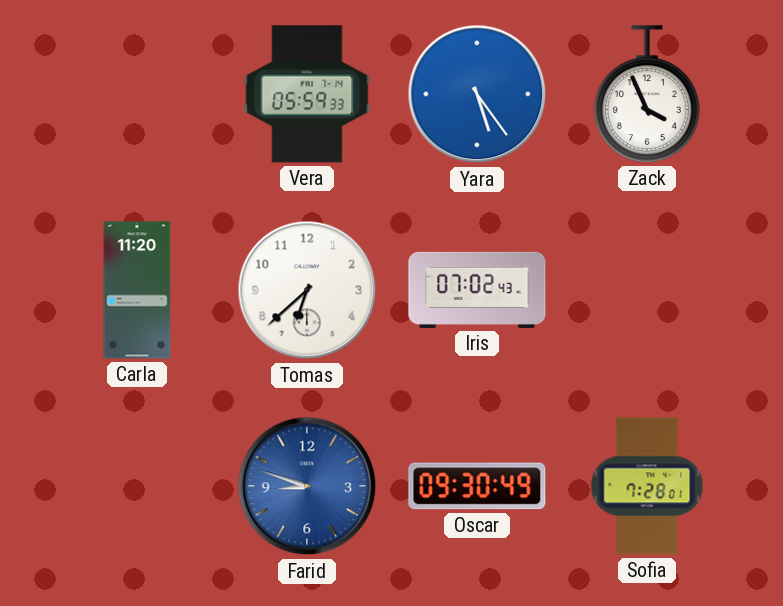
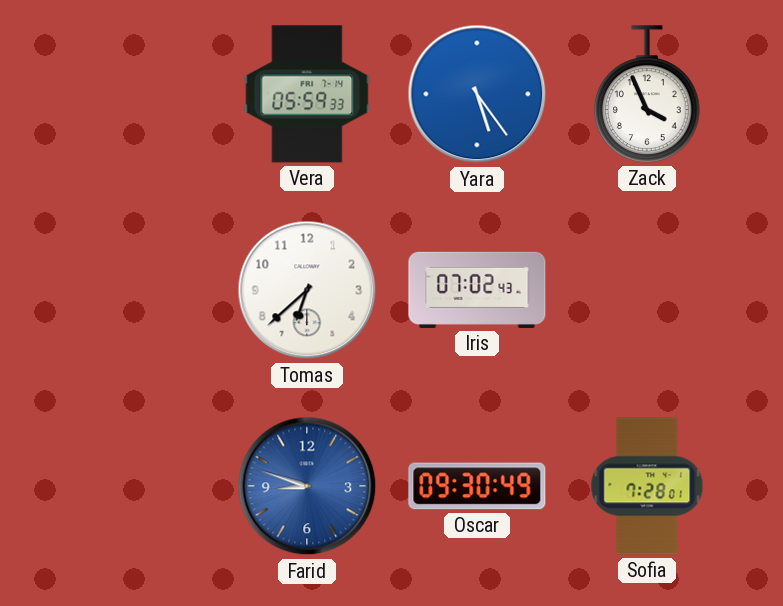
Carla: 11:20 -> none
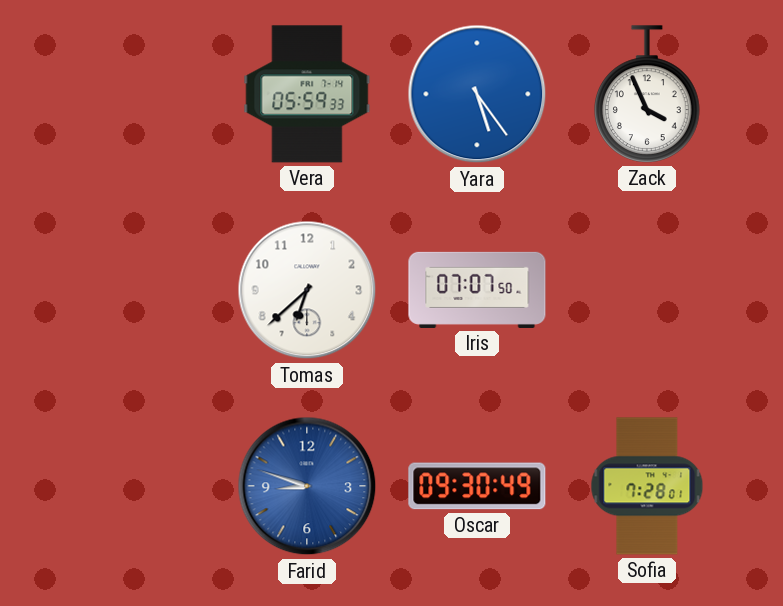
Iris: 07:02 -> 07:07
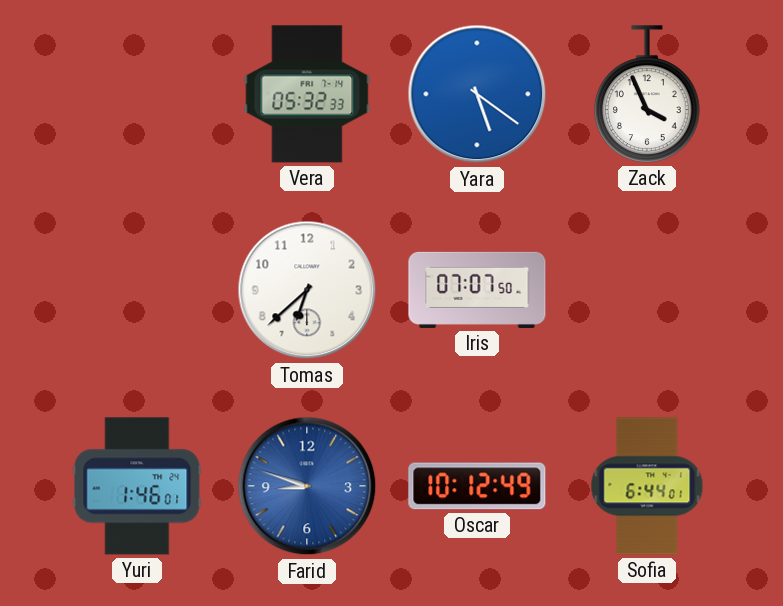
Vera: 05:59 -> 05:32
Yara: 5:24 -> 5:21
Yuri: none -> 1:46
Oscar: 09:30 -> 10:12
Sofia: 7:28 -> 6:44
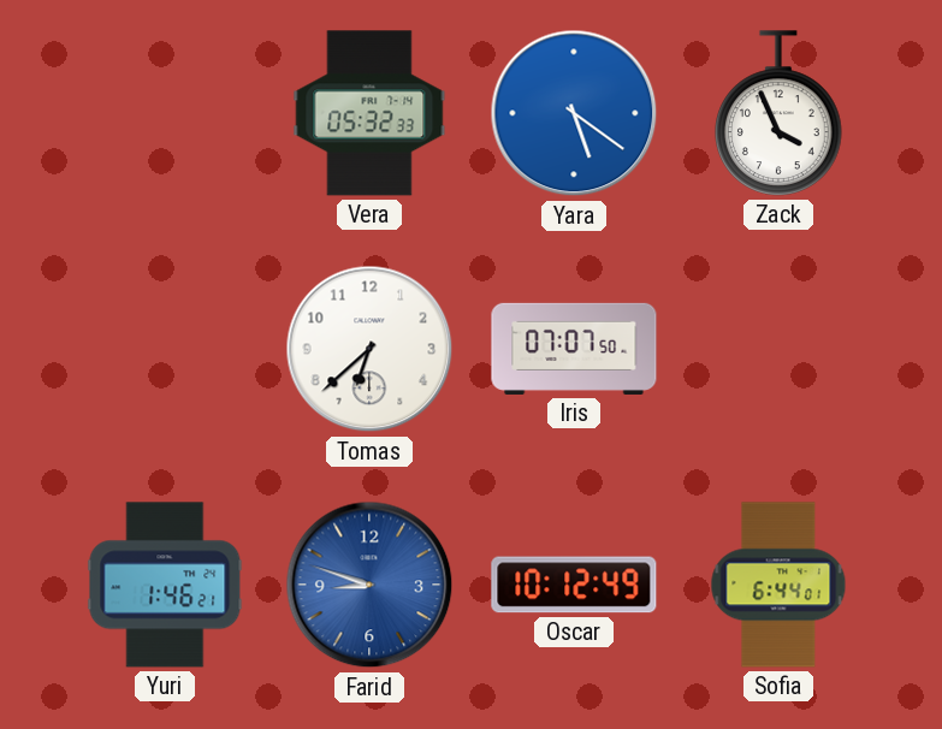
Yuri: 1:46:01 -> 1:46:21
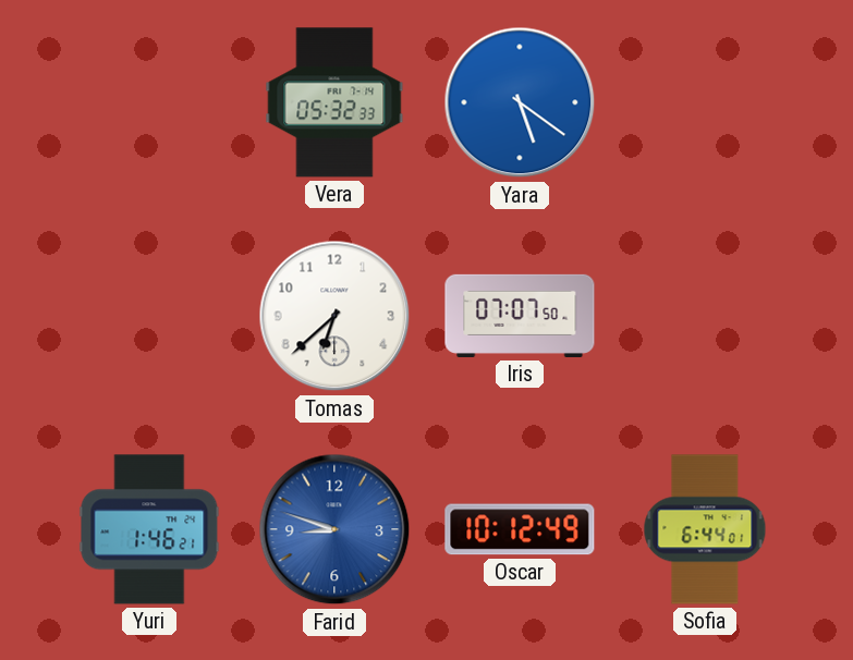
Zack: 3:56 -> none
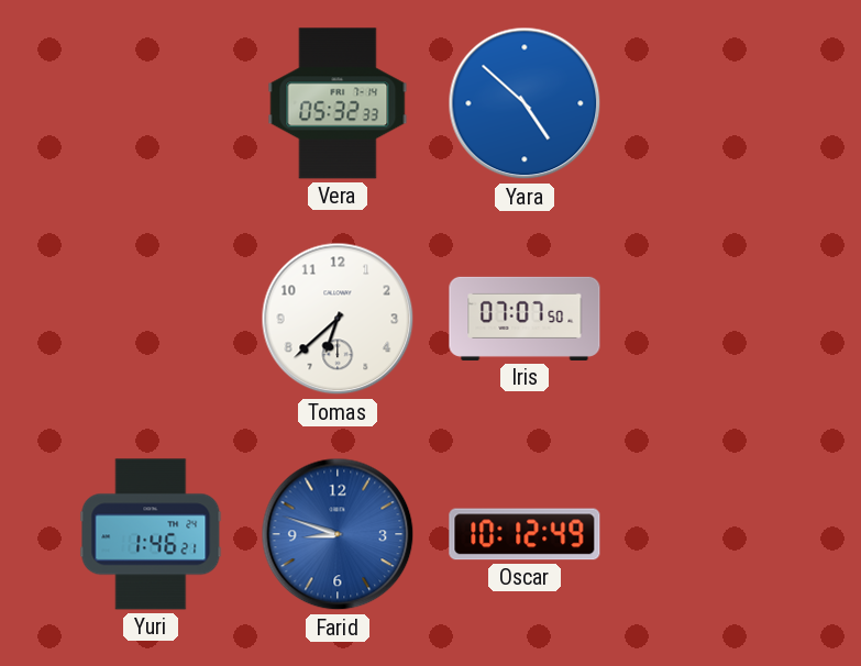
Yara: 5:21 -> 4:52
Sofia: 6:44 -> none
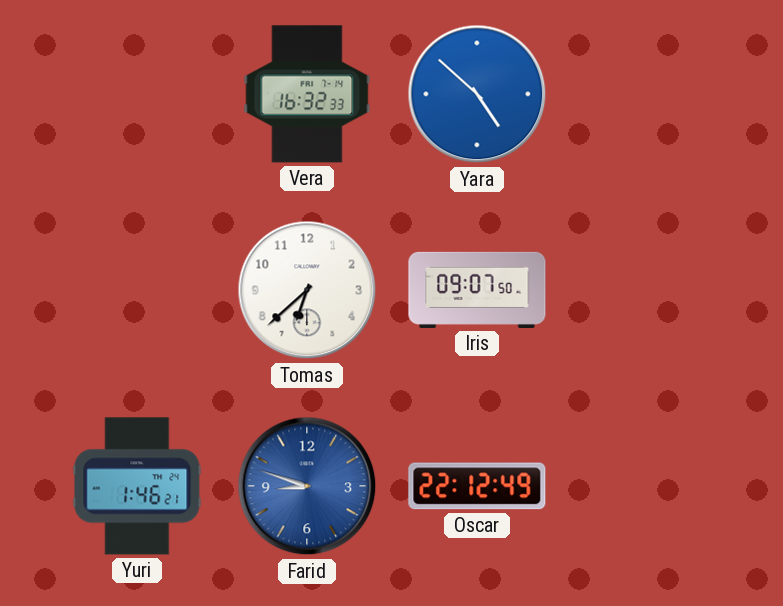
Vera: 05:32 -> 16:32
Iris: 07:07 -> 09:07
Oscar: 10:12 -> 22:12
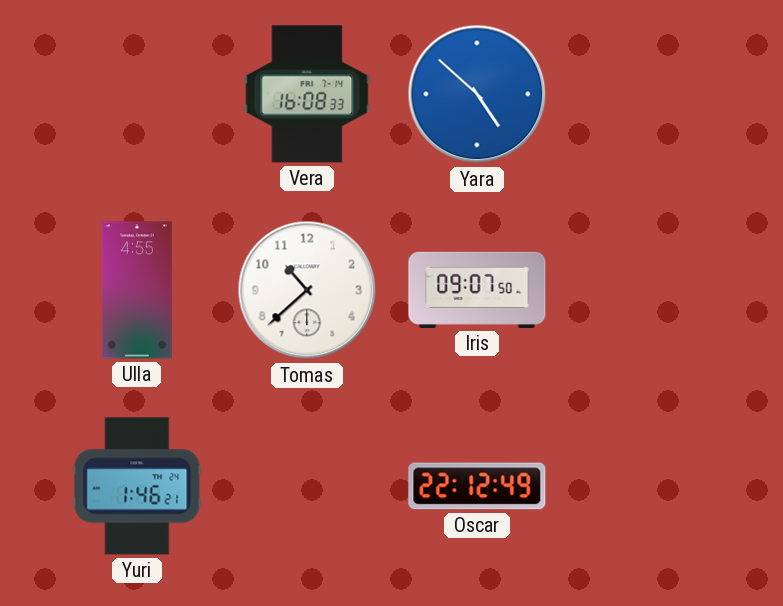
Vera: 16:32 -> 16:08
Ulla: none -> 4:55
Tomas: 6:38 -> 10:38
Farid: 8:48 -> none
